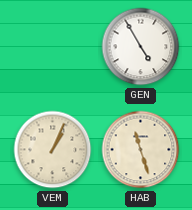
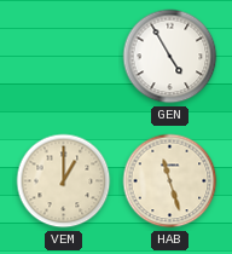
VEM: 1:04 -> 1:00
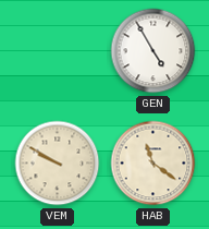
VEM: 1:00 -> 9:50
HAB: 11:27 -> 11:21
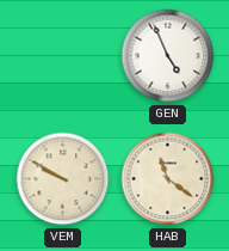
GEN: 4:55 -> 4:56
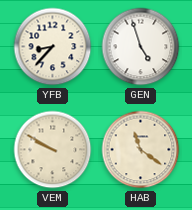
YFB: none -> 8:37
GEN: 4:56 -> 4:57
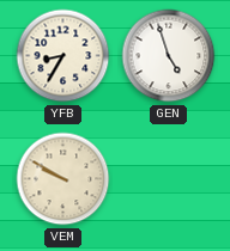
YFB: 8:37 -> 8:35
HAB: 11:21 -> none
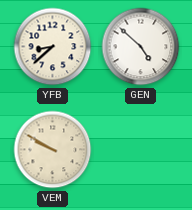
YFB: 8:35 -> 8:38
GEN: 4:57 -> 4:52
